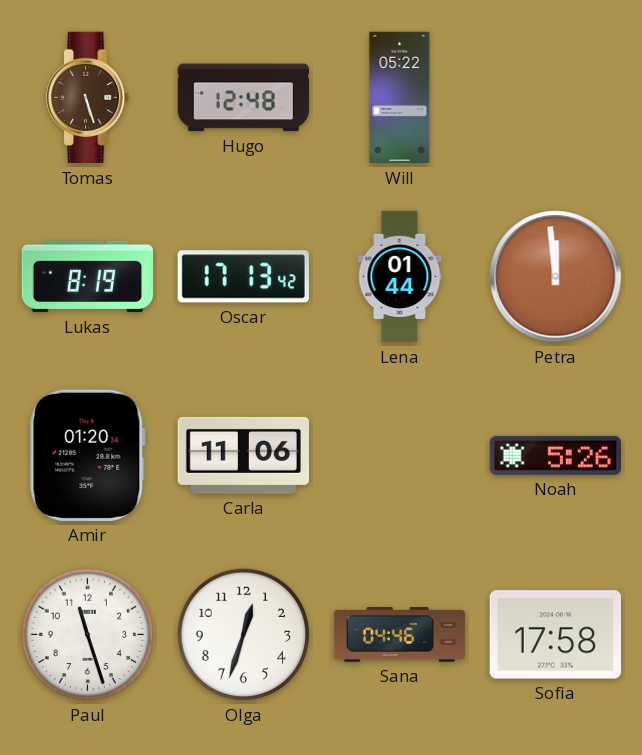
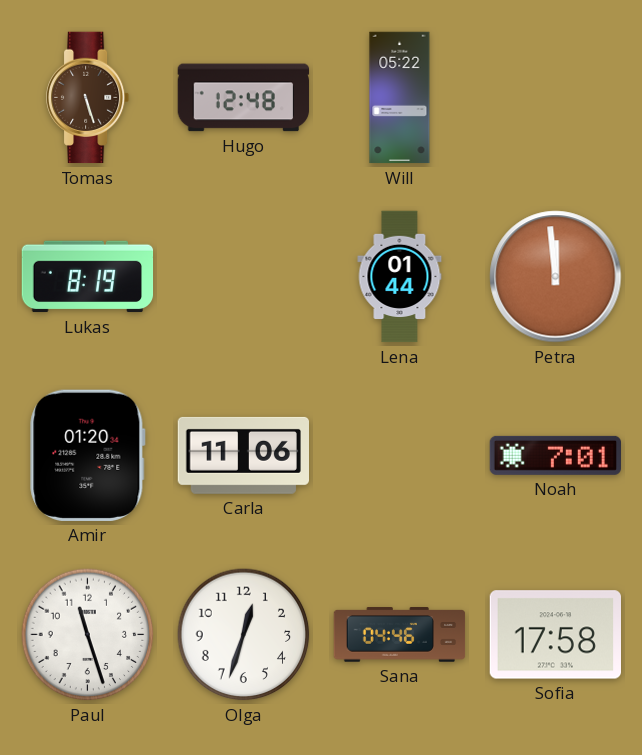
Oscar: 17:13 -> none
Noah: 5:26 -> 7:01
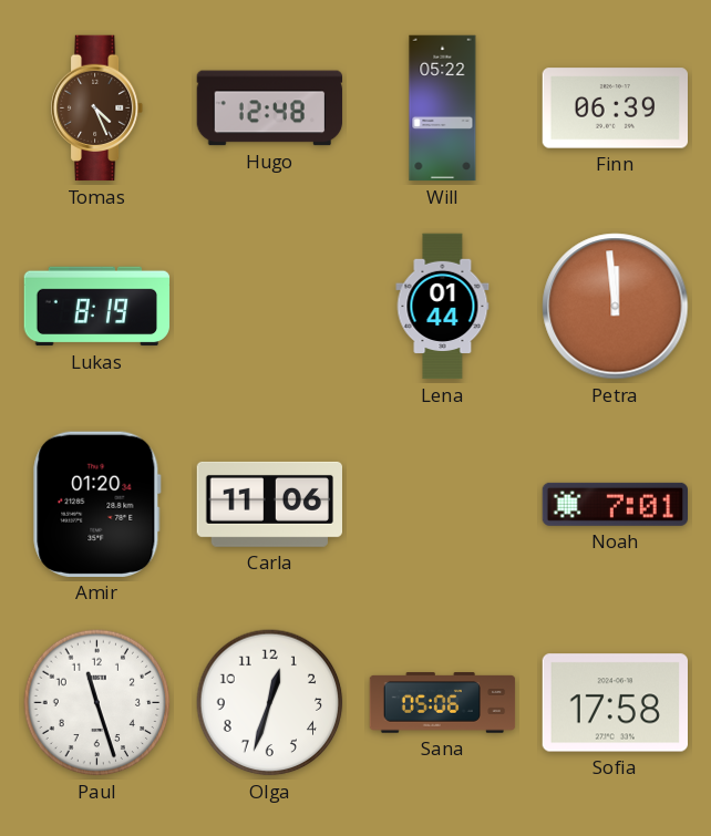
Tomas: 5:27 -> 4:26
Finn: none -> 06:39
Sana: 04:46 -> 05:06
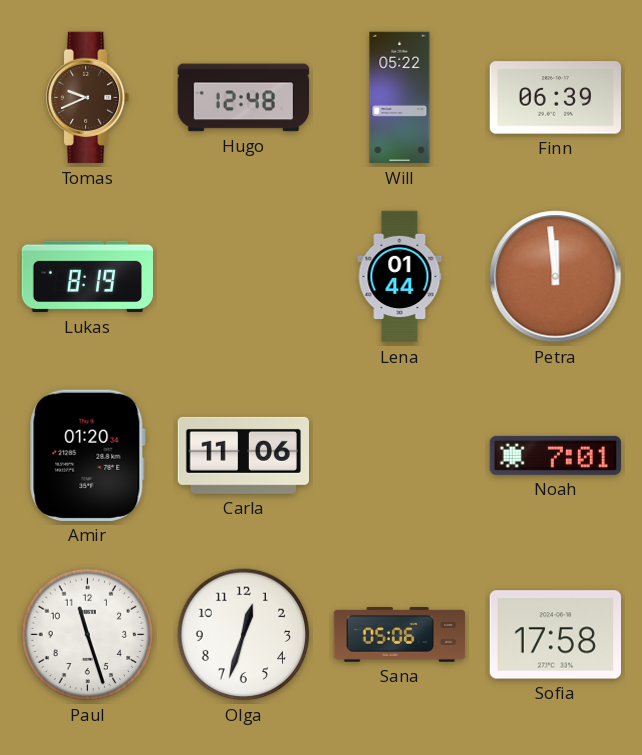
Tomas: 4:26 -> 9:41
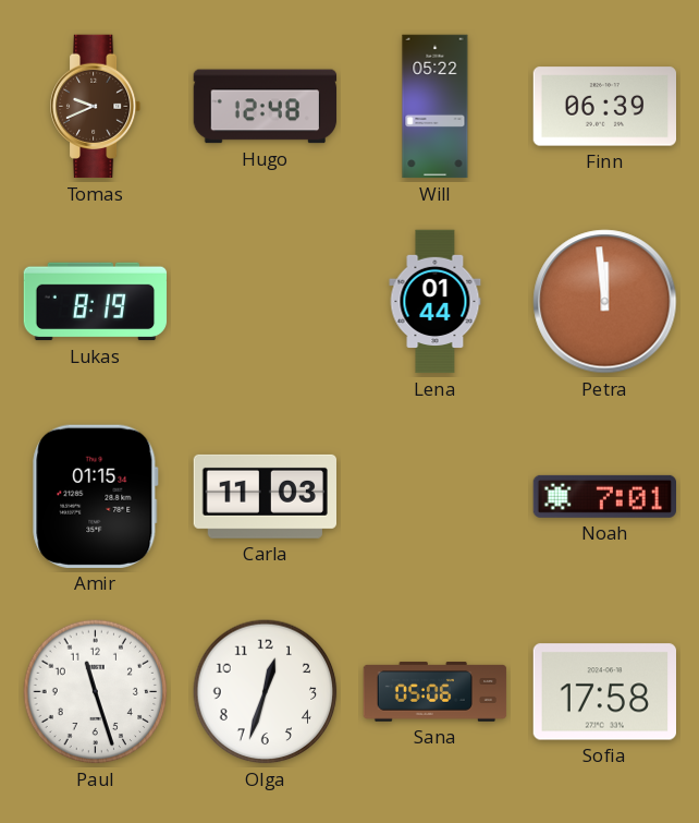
Amir: 01:20 -> 01:15
Carla: 11:06 -> 11:03
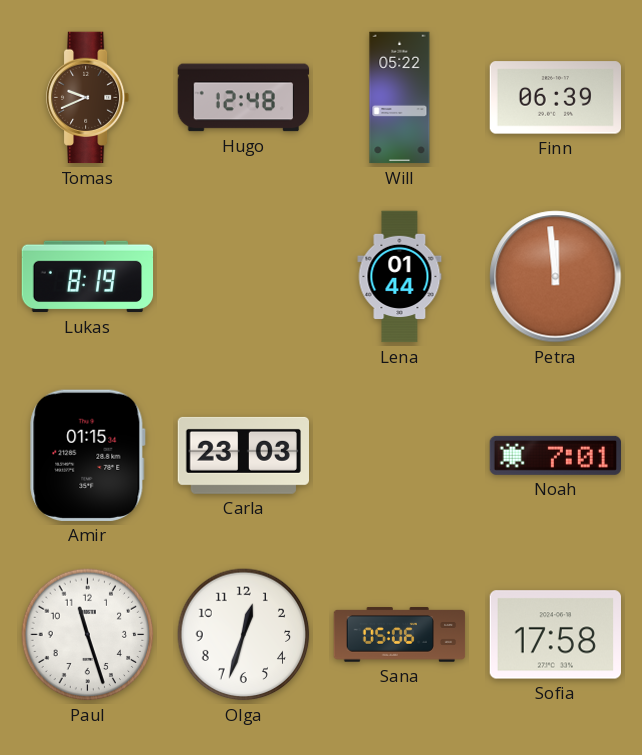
Carla: 11:03 -> 23:03
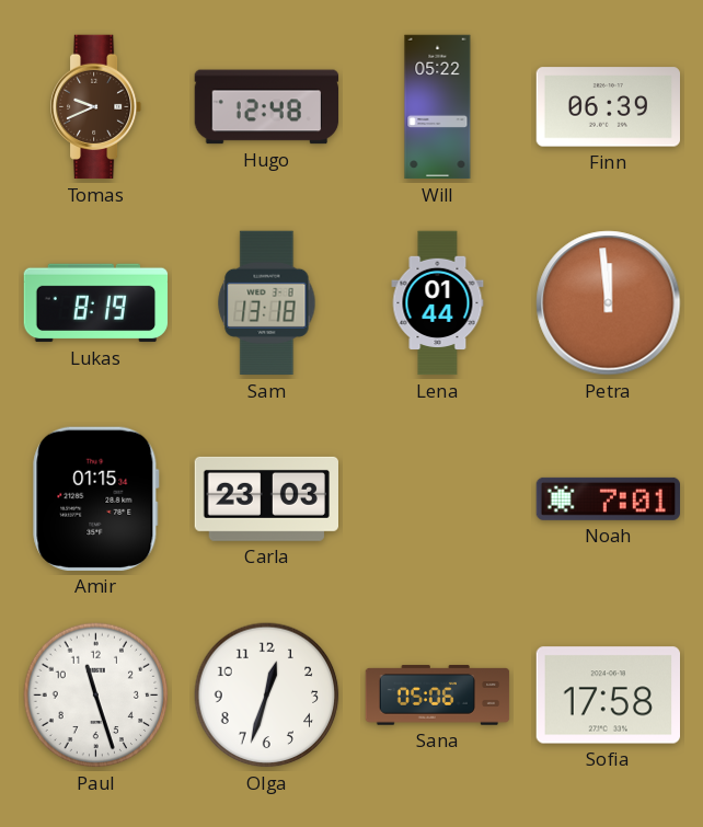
Sam: none -> 13:18
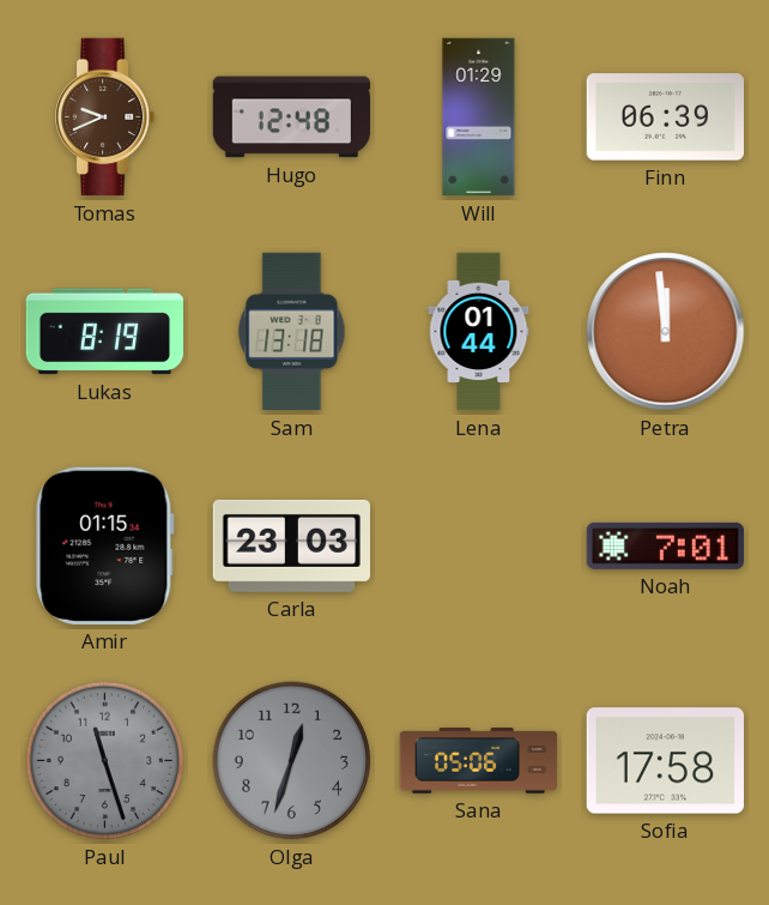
Will: 05:22 -> 01:29
Paul dial: white -> grey
Olga dial: white -> grey
